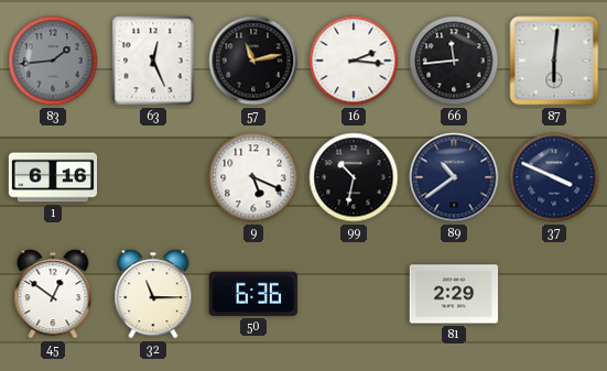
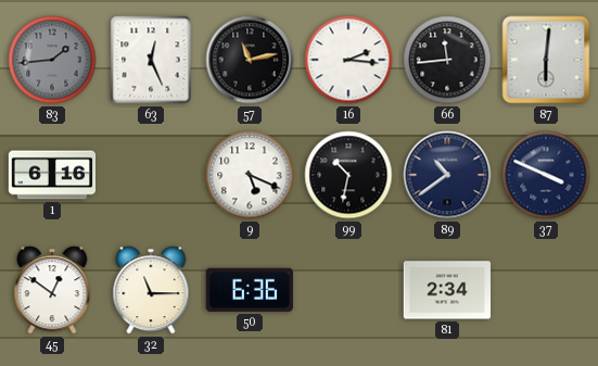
81: 2:29 -> 2:34
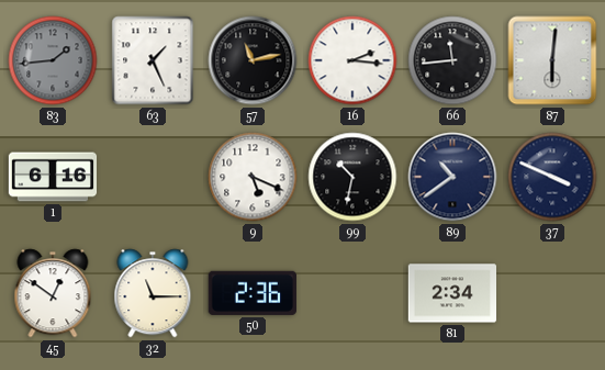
63: 12:26 -> 1:26
50: 6:36 -> 2:36
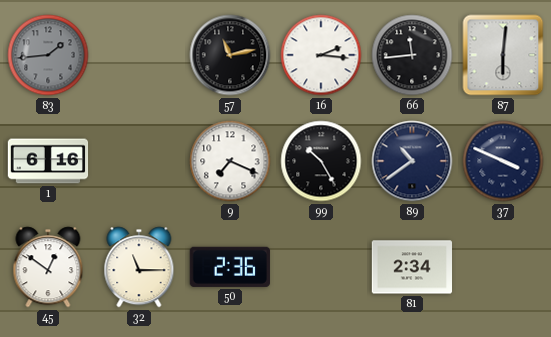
63: 1:26 -> none
9: 5:19 -> 7:19
99: 10:32 -> 10:25
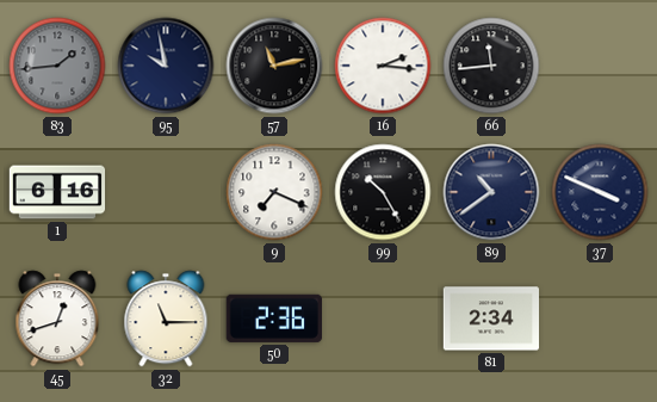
95: none -> 9:58
87: 6:01 -> none
45: 12:51 -> 12:42
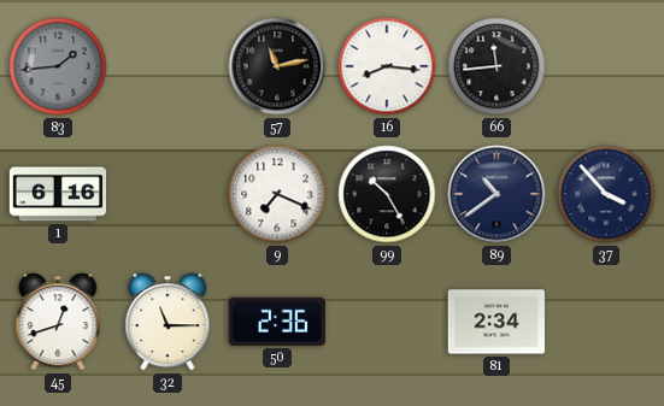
95: 9:58 -> none
16: 2:16 -> 8:16
37: 3:49 -> 3:53
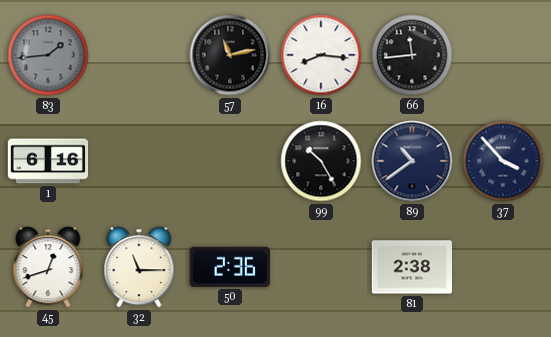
9: 7:19 -> none
81: 2:34 -> 2:38
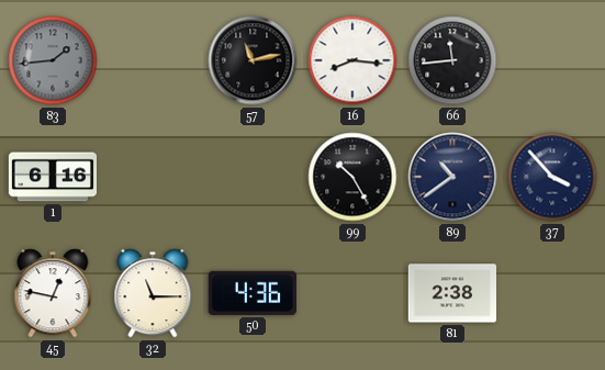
45: 12:42 -> 12:47
50: 2:36 -> 4:36
